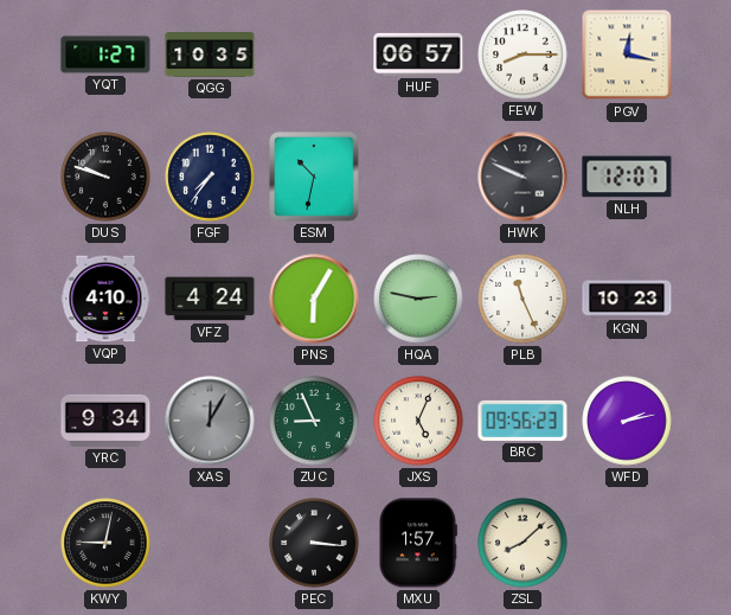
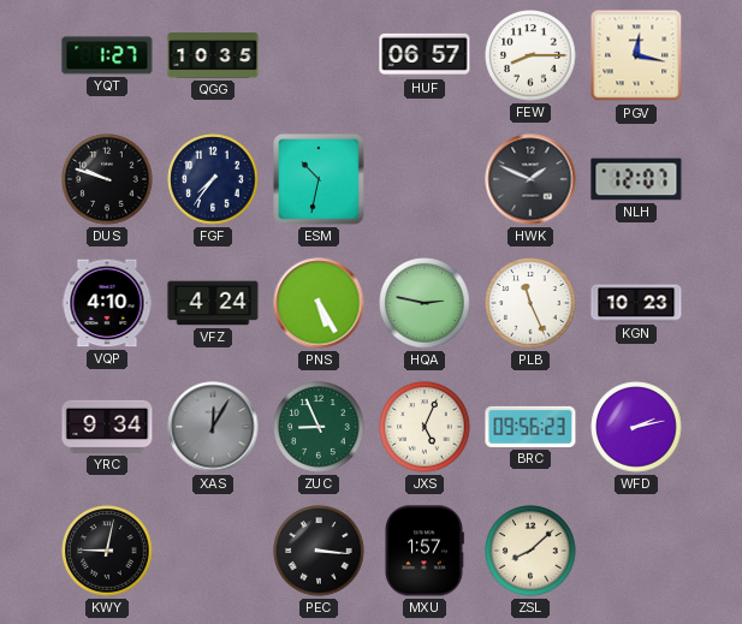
HWK: 9:49 -> 1:49
PNS: 6:05 -> 5:25
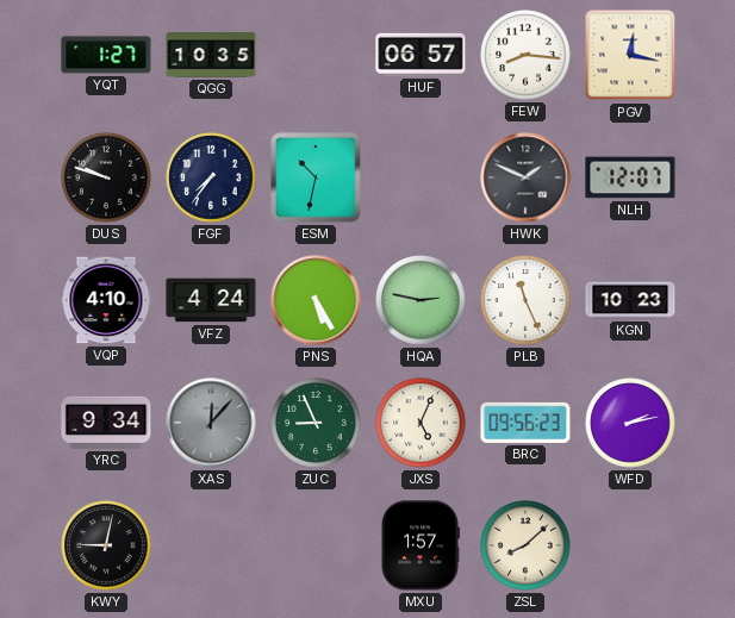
FEW: 8:15 -> 8:16
XAS: 12:05 -> 12:07
PEC: 3:16 -> none
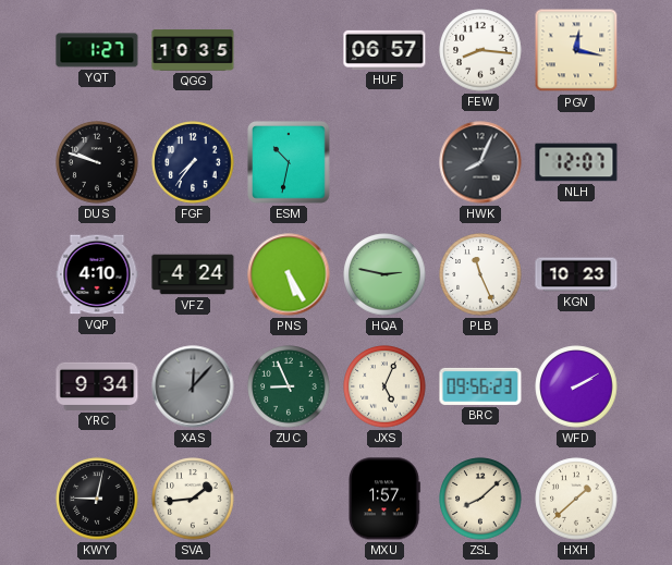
HWK: 1:49 -> 8:04
WFD: 2:13 -> 2:10
SVA: none -> 1:44
HXH: none -> 1:38
